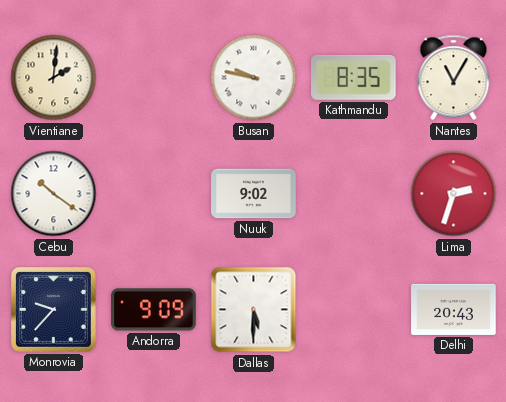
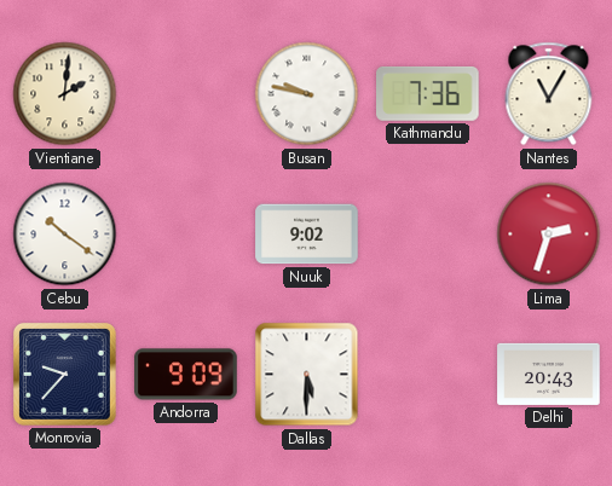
Kathmandu: 8:35 -> 7:36
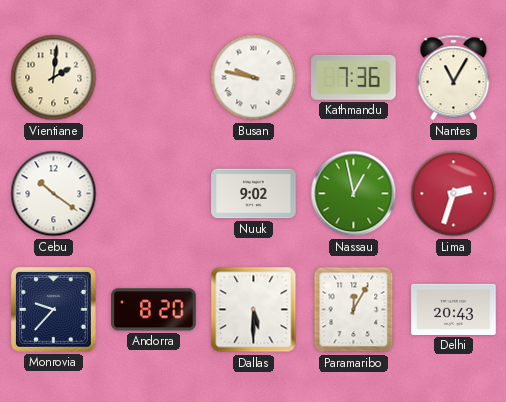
Nassau: none -> 12:58
Andorra: 9:09 -> 8:20
Paramaribo: none -> 12:05
